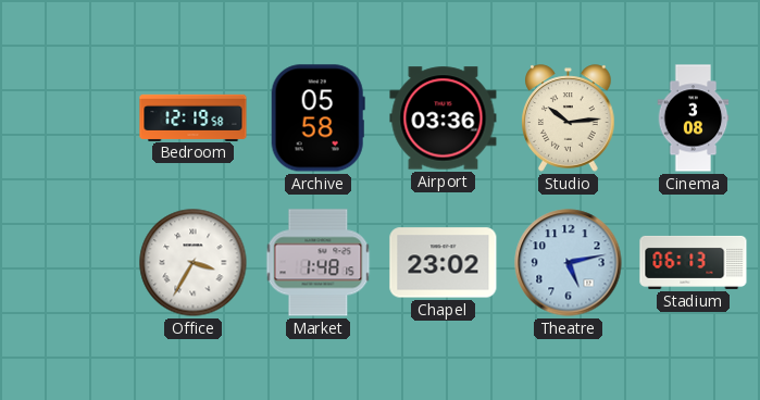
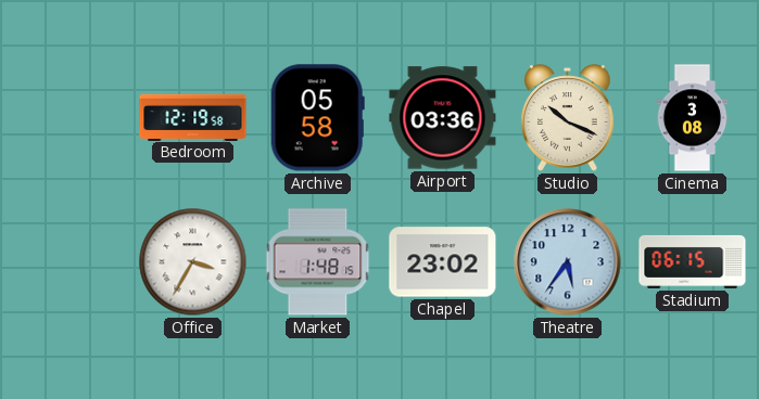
Studio: 10:14 -> 10:19
Theatre: 5:13 -> 5:36
Stadium: 06:13 -> 06:15
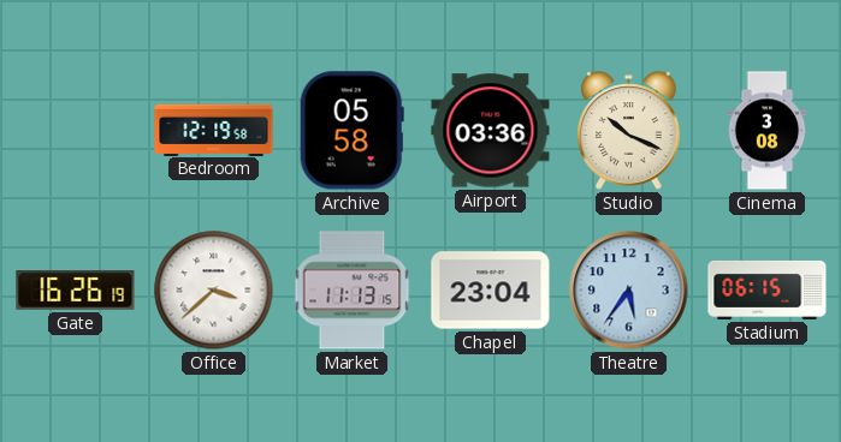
Gate: none -> 16:26
Office: 3:35 -> 3:38
Market: 1:48 -> 11:13
Chapel: 23:02 -> 23:04
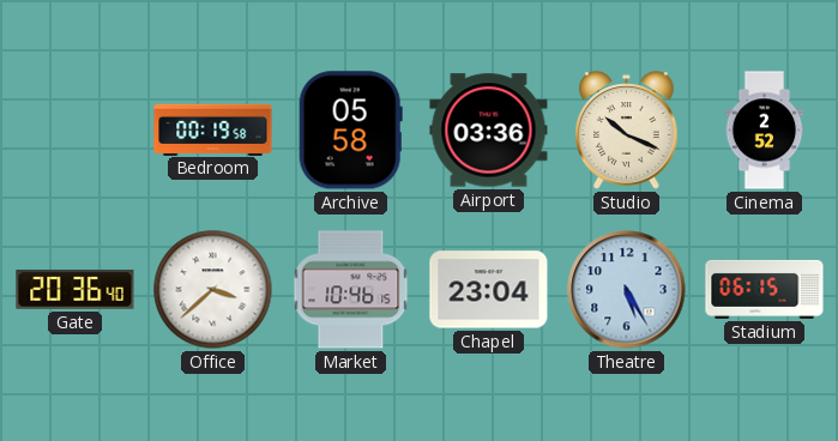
Bedroom: 12:19 -> 00:19
Cinema: 3:08 -> 2:52
Gate: 16:26 -> 20:36
Market: 11:13 -> 10:46
Theatre: 5:36 -> 5:25
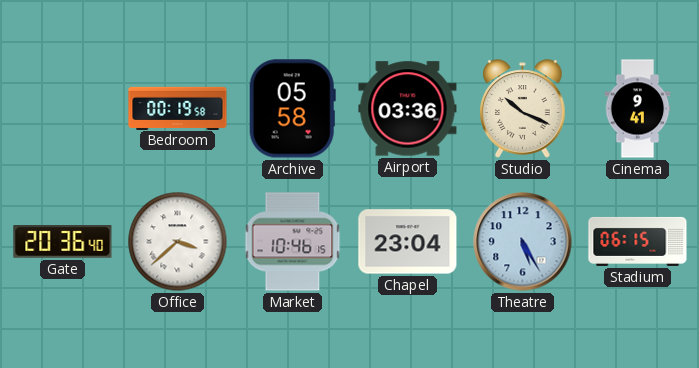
Cinema: 2:52 -> 9:41
